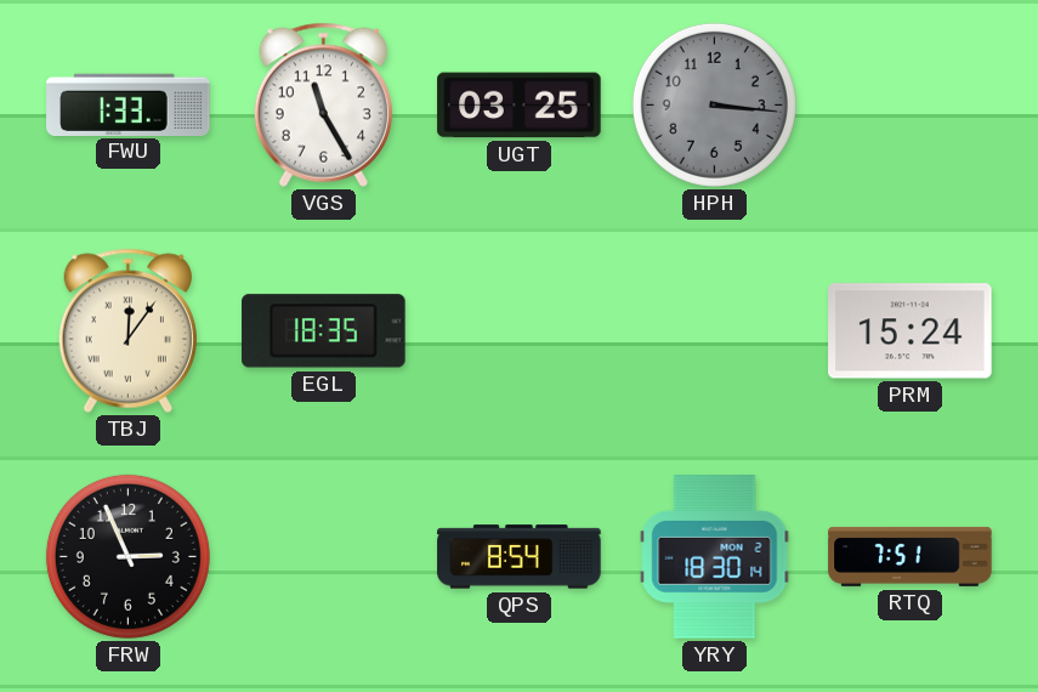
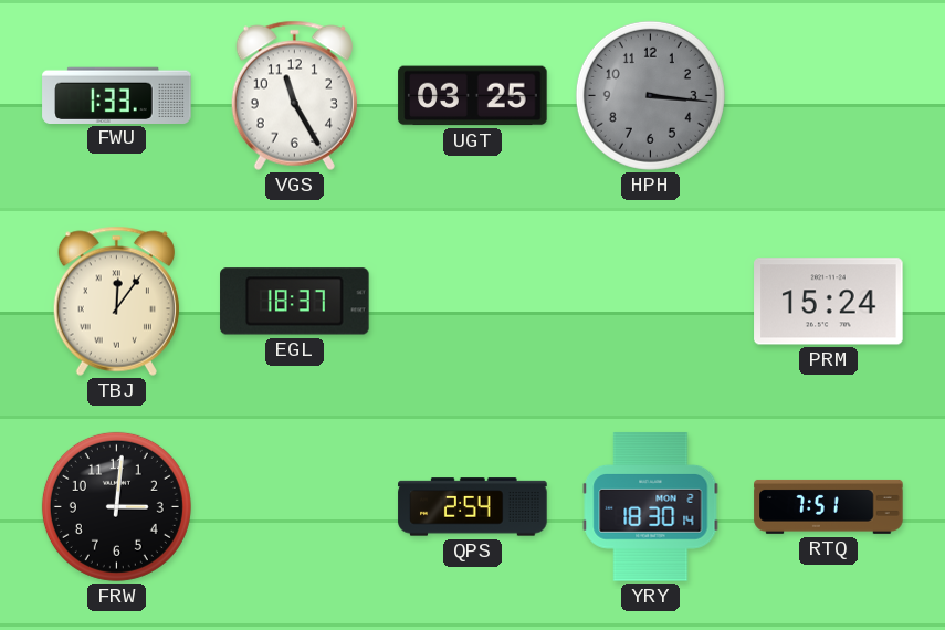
EGL: 18:35 -> 18:37
FRW: 2:56 -> 3:01
QPS: 8:54 -> 2:54
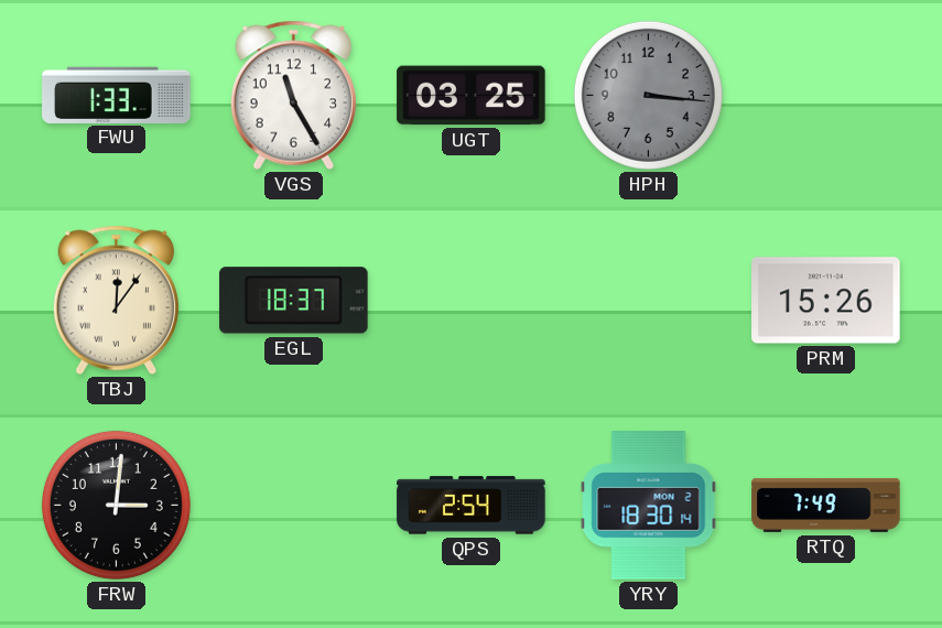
PRM: 15:24 -> 15:26
RTQ: 7:51 -> 7:49
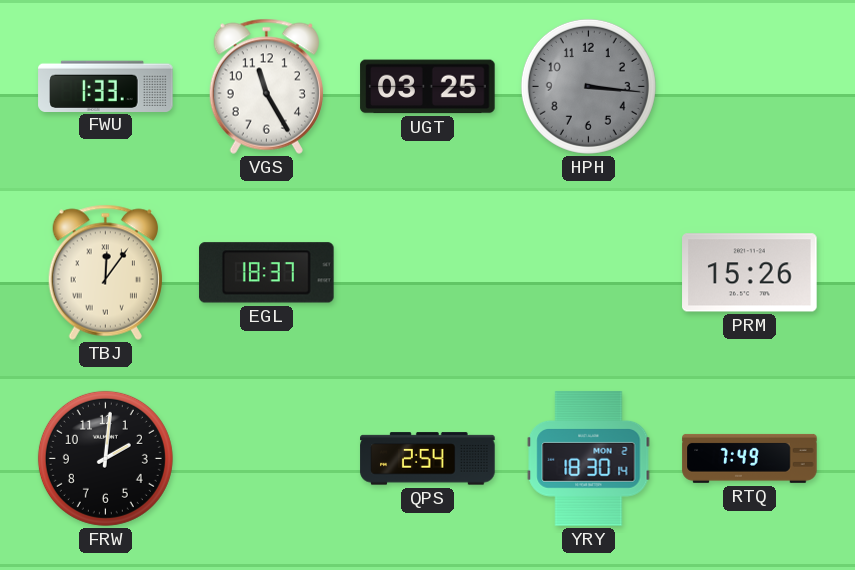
FRW: 3:01 -> 2:01
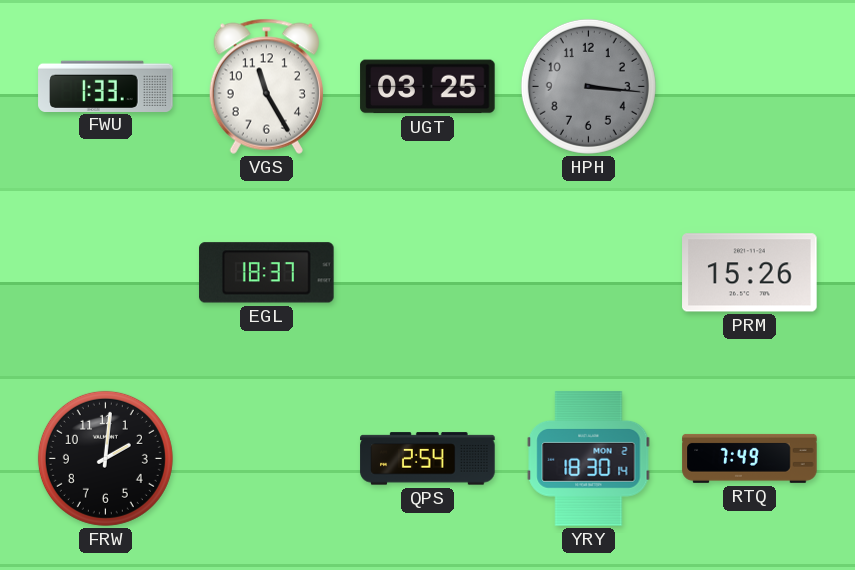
TBJ: 12:06 -> none
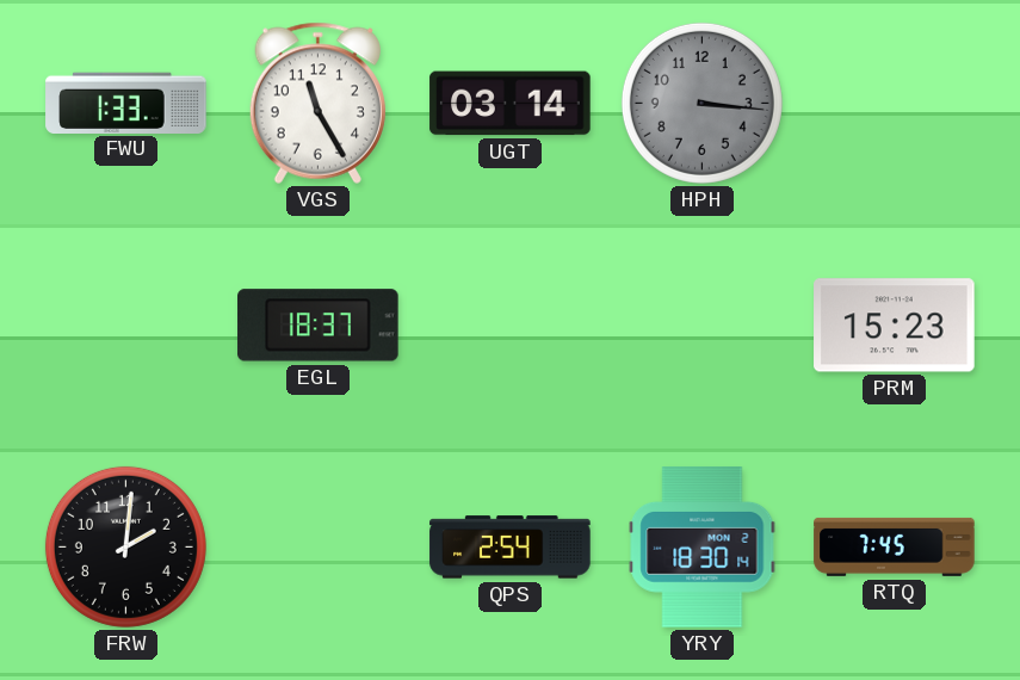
UGT: 03:25 -> 03:14
PRM: 15:26 -> 15:23
RTQ: 7:49 -> 7:45
